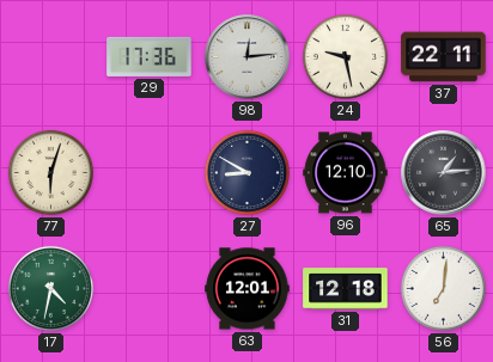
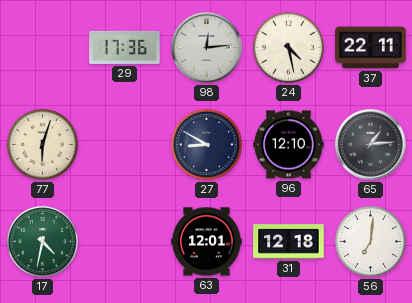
24: 9:28 -> 4:28
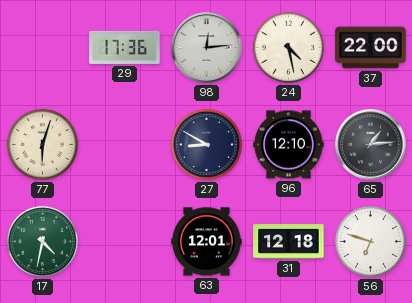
37: 22:11 -> 22:00
56: 7:01 -> 6:48
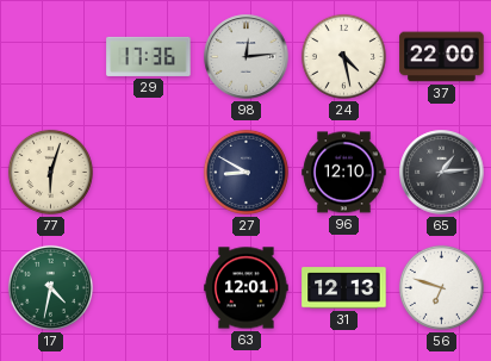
31: 12:18 -> 12:13
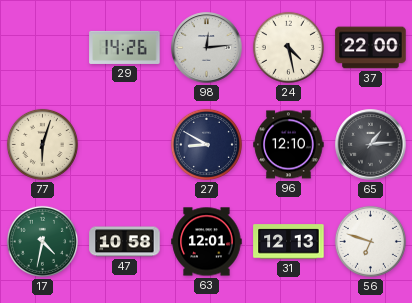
29: 17:36 -> 14:26
47: none -> 10:58
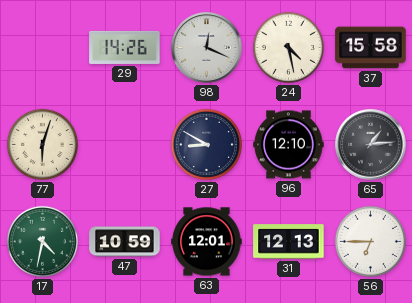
98: 12:14 -> 12:19
37: 22:00 -> 15:58
47: 10:58 -> 10:59
56: 6:48 -> 6:45
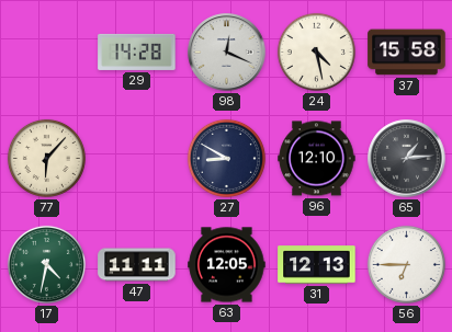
29: 14:26 -> 14:28
77: 6:03 -> 6:07
47: 10:59 -> 11:11
63: 12:01 -> 12:05
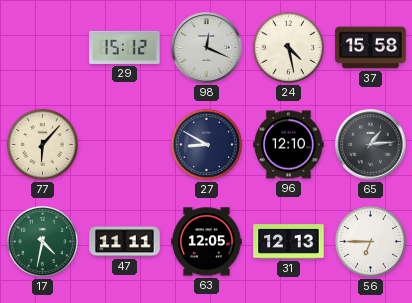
29: 14:28 -> 15:12
